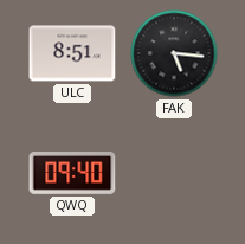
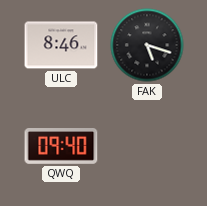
ULC: 8:51 -> 8:46
FAK: 5:16 -> 5:18
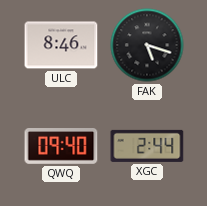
XGC: none -> 2:44
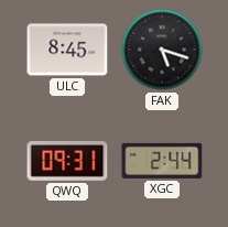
ULC: 8:46 -> 8:45
QWQ: 09:40 -> 09:31
